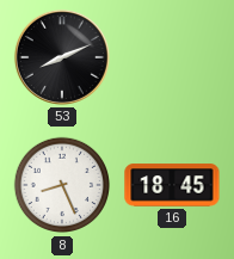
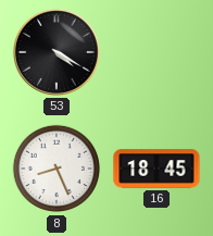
53: 8:11 -> 4:20
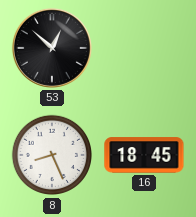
53: 4:20 -> 12:52
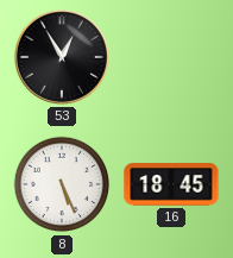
53: 12:52 -> 12:55
8: 8:26 -> 5:26
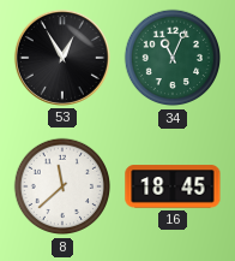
34: none -> 11:04
8: 5:26 -> 11:38
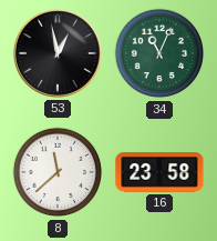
53: 12:55 -> 12:58
16: 18:45 -> 23:58
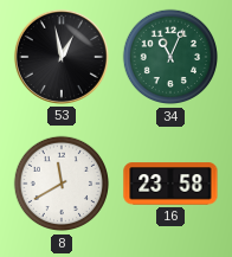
8: 11:38 -> 11:40
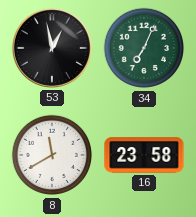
34: 11:04 -> 7:04
